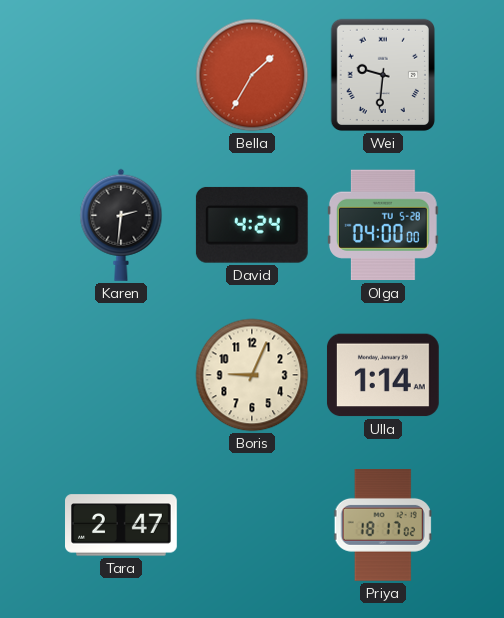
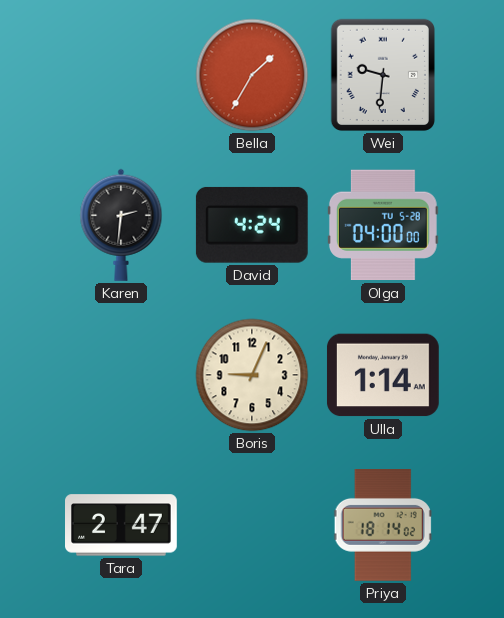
Priya: 18:17 -> 18:14
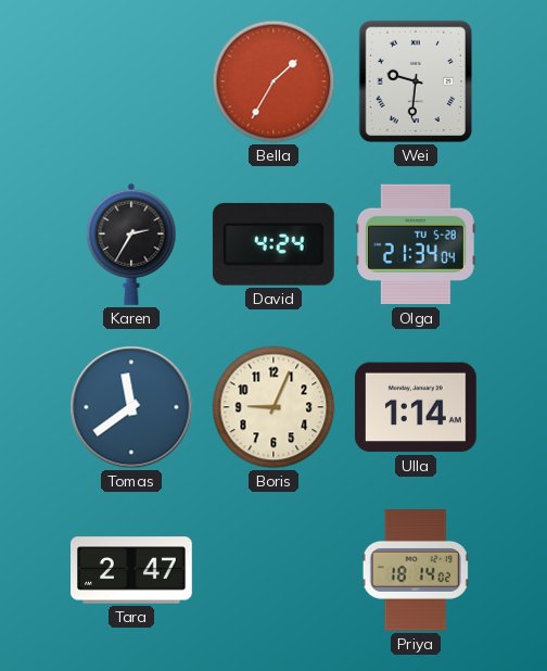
Karen: 2:31 -> 2:35
Olga: 04:00 -> 21:34
Tomas: none -> 11:39
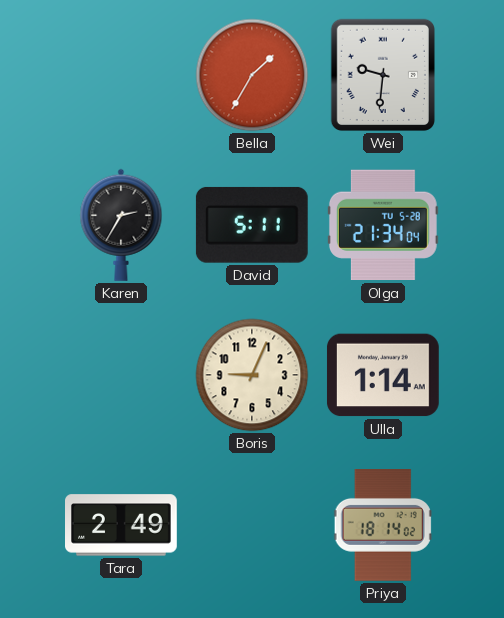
David: 4:24 -> 5:11
Tomas: 11:39 -> none
Tara: 2:47 -> 2:49
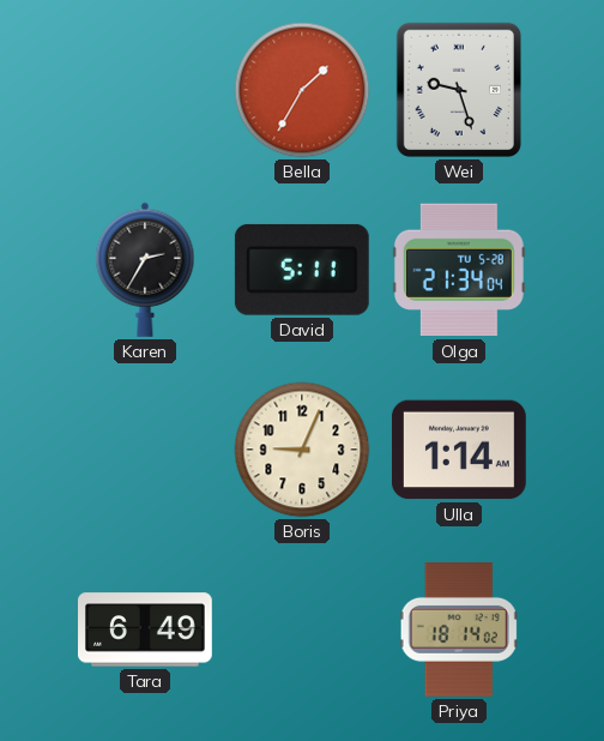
Wei: 9:31 -> 9:27
Tara: 2:49 -> 6:49
